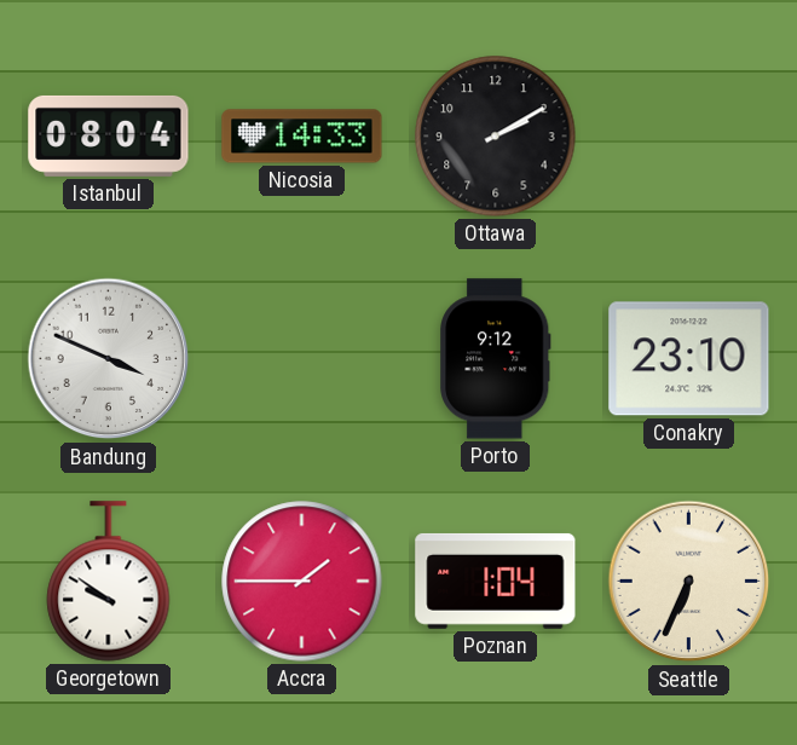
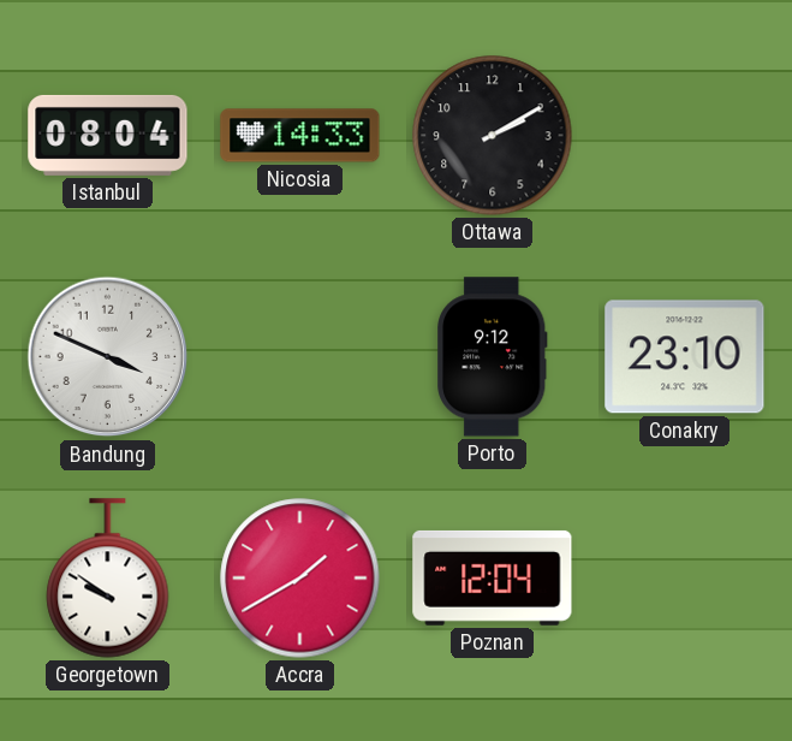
Accra: 1:45 -> 1:40
Poznan: 1:04 -> 12:04
Seattle: 6:34 -> none
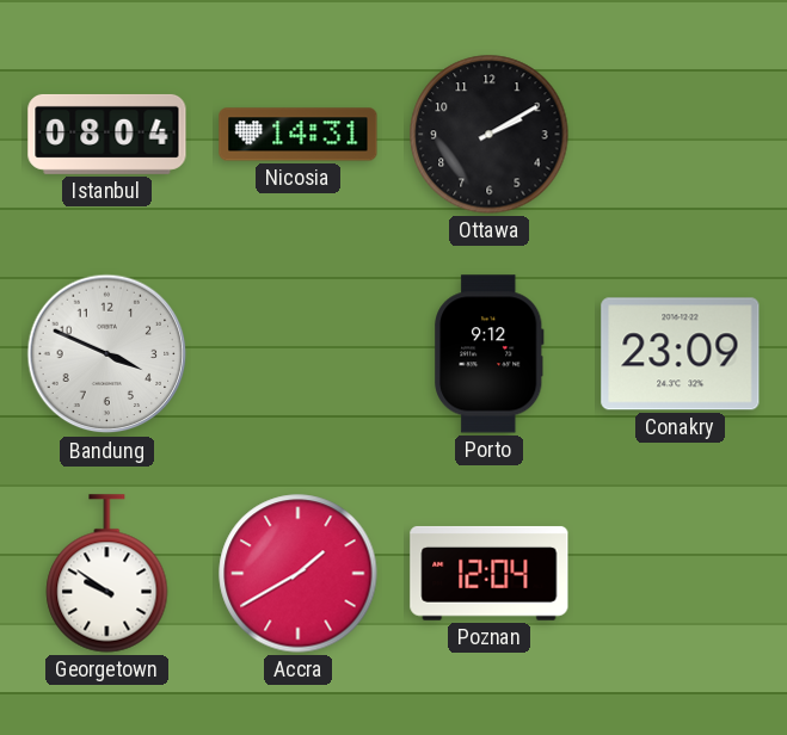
Nicosia: 14:33 -> 14:31
Conakry: 23:10 -> 23:09
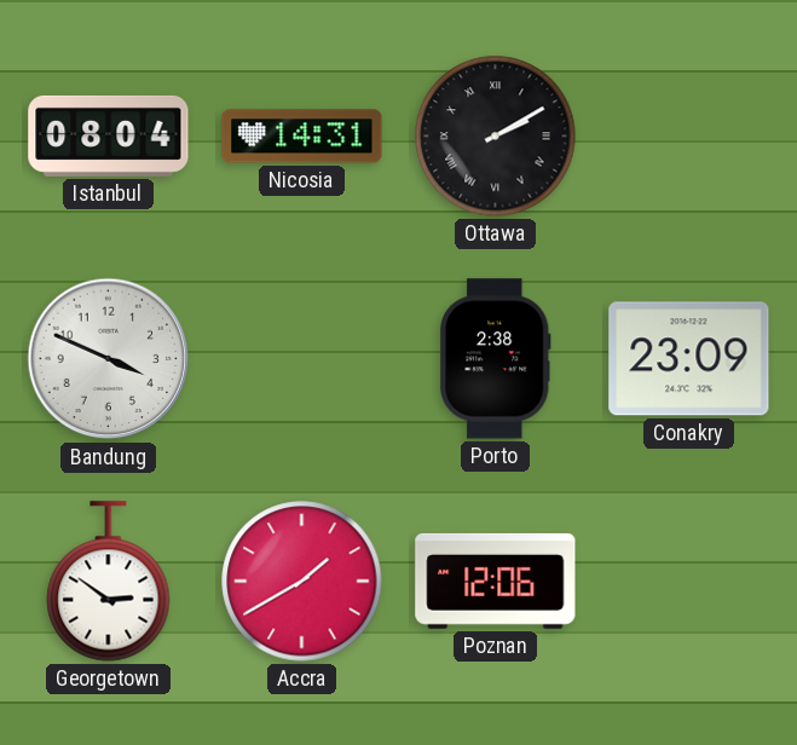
Ottawa numerals: Arabic -> Roman
Porto: 9:12 -> 2:38
Georgetown: 9:51 -> 2:51
Poznan: 12:04 -> 12:06
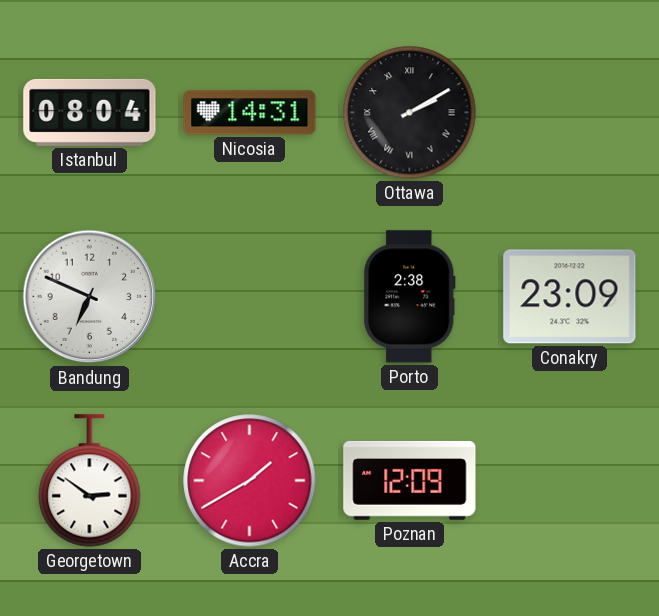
Bandung: 3:49 -> 6:49
Poznan: 12:06 -> 12:09
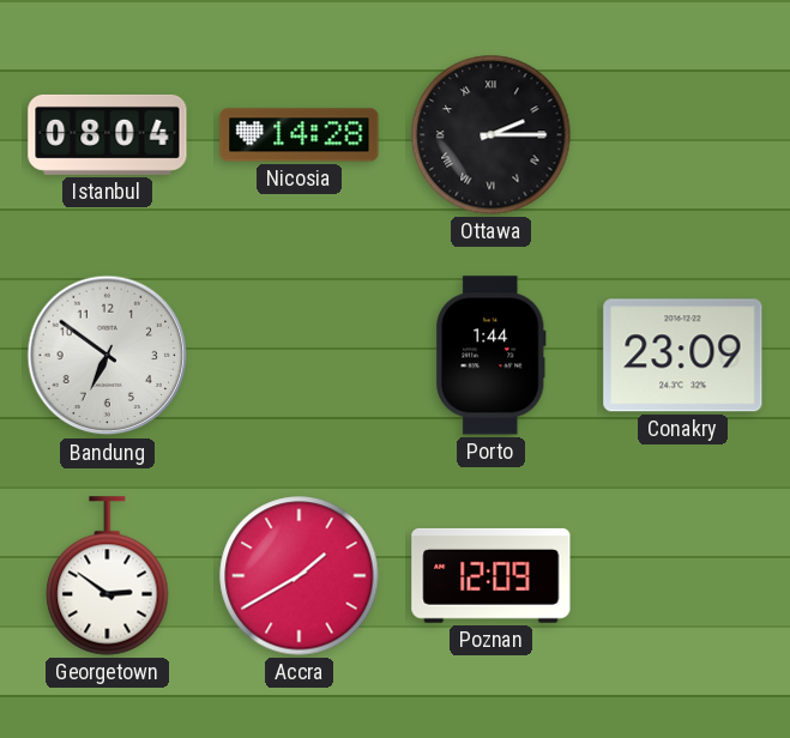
Nicosia: 14:31 -> 14:28
Ottawa: 2:10 -> 2:15
Bandung: 6:49 -> 6:51
Porto: 2:38 -> 1:44
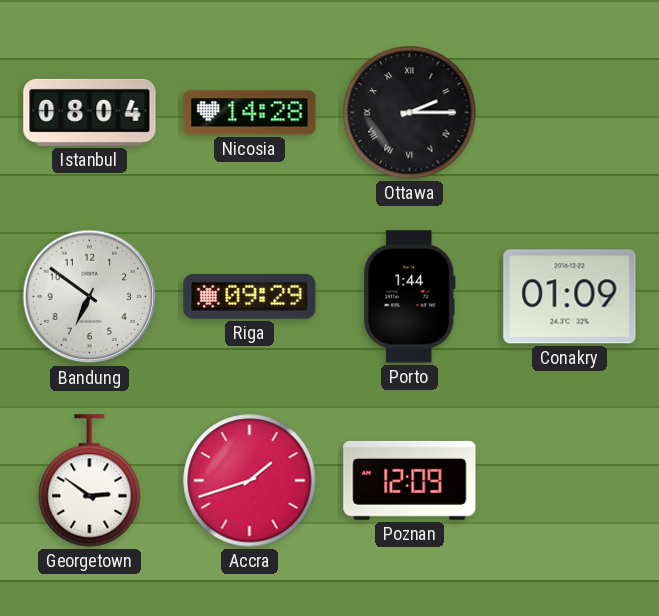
Riga: none -> 09:29
Conakry: 23:09 -> 01:09
Accra: 1:40 -> 1:42
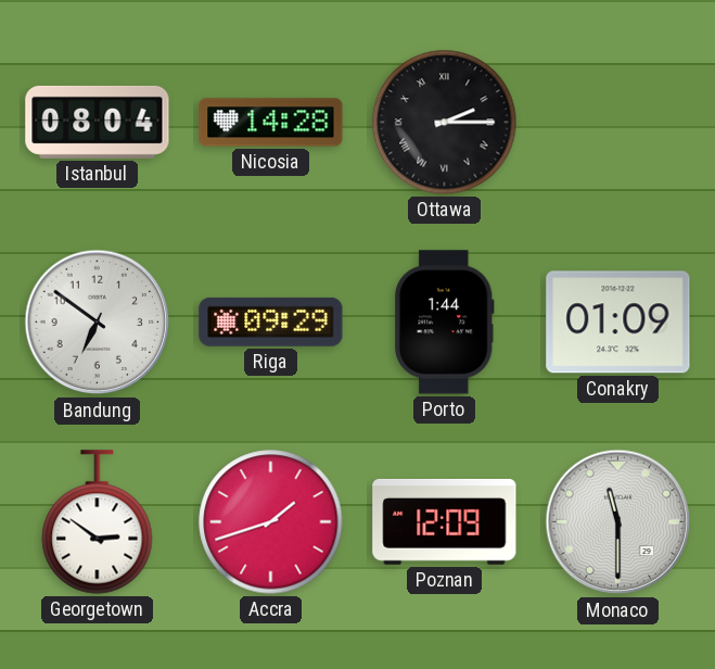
Monaco: none -> 11:30
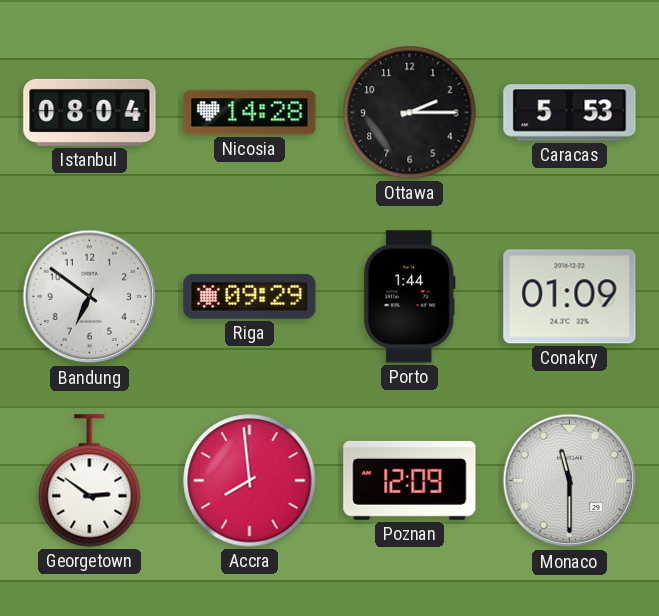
Ottawa numerals: Roman -> Arabic
Caracas: none -> 5:53
Accra: 1:42 -> 7:59
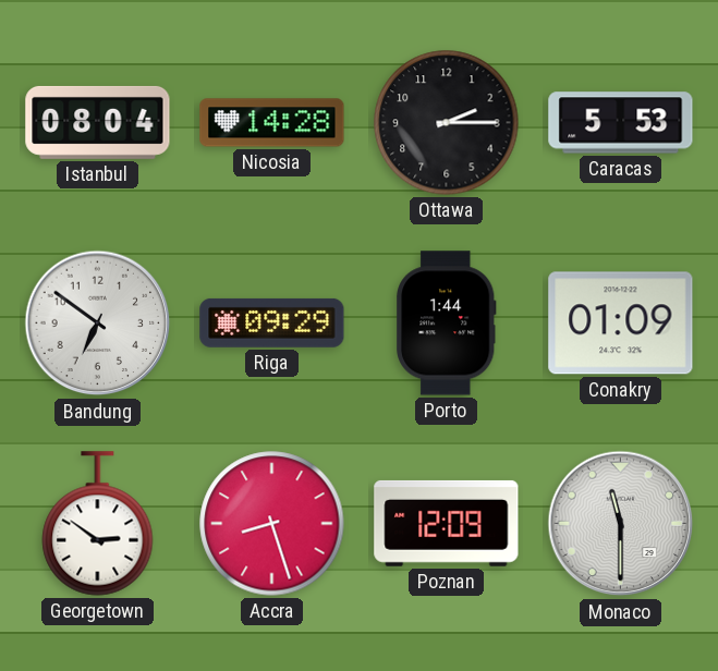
Accra: 7:59 -> 8:27
